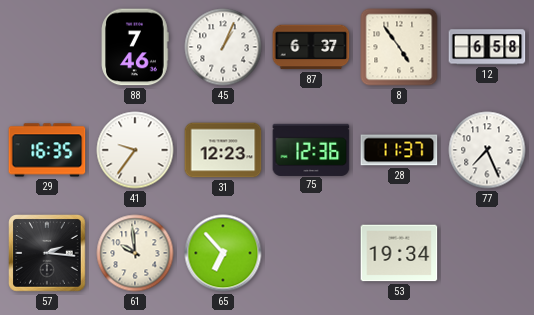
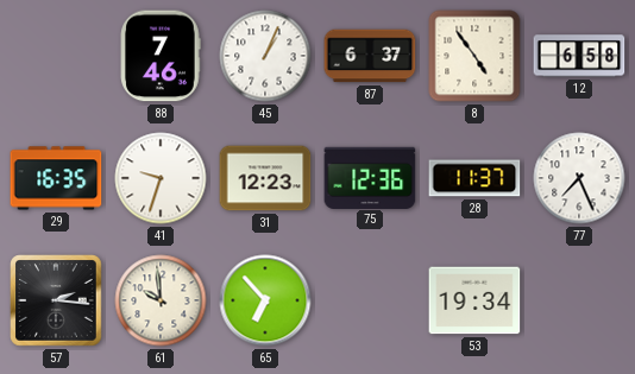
41: 9:36 -> 9:33
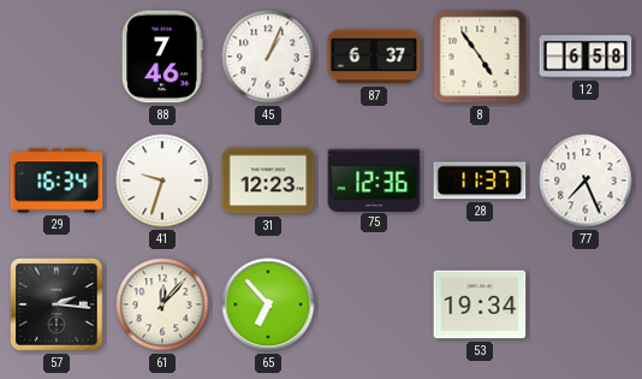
29: 16:35 -> 16:34
61: 9:59 -> 12:07
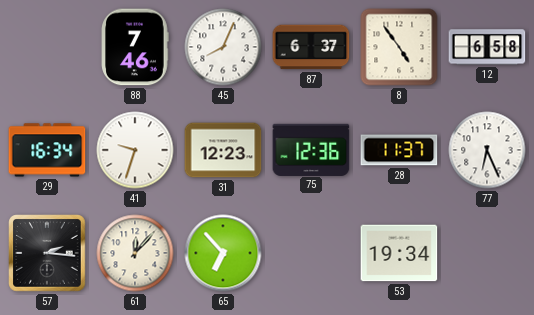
45: 1:04 -> 8:04
77: 7:26 -> 6:26
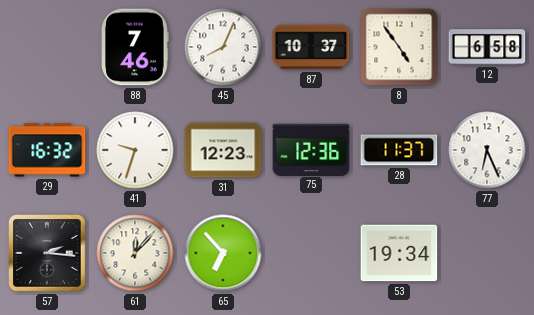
87: 6:37 -> 10:37
29: 16:34 -> 16:32
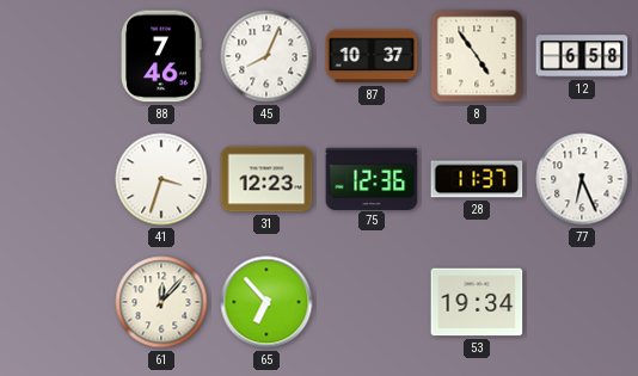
29: 16:32 -> none
41: 9:33 -> 3:33
57: 2:16 -> none
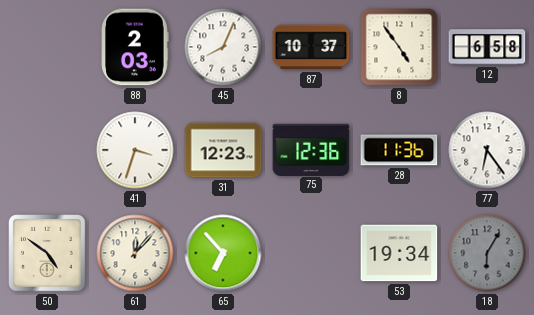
88: 7:46 -> 2:03
28: 11:37 -> 11:36
77: 6:26 -> 6:24
50: none -> 4:51
18: none -> 6:05
